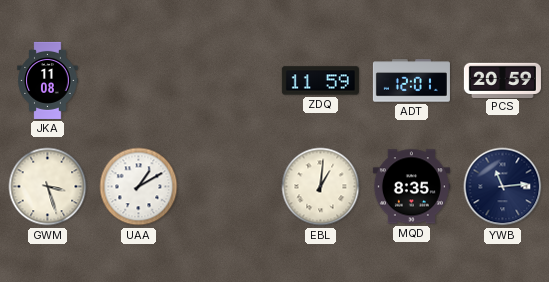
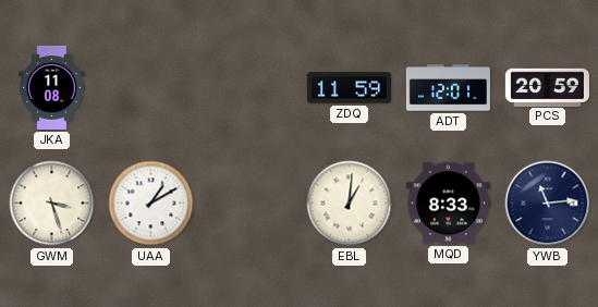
MQD: 8:35 -> 8:33
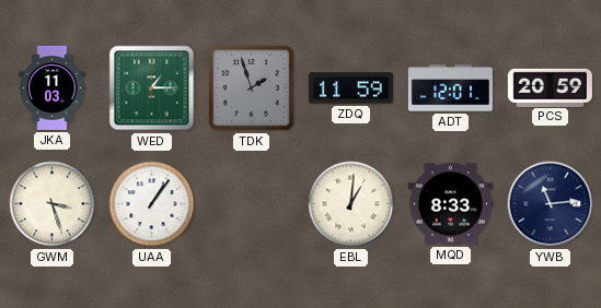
JKA: 11:08 -> 11:03
WED: none -> 1:15
TDK: none -> 1:57
UAA: 1:10 -> 1:06
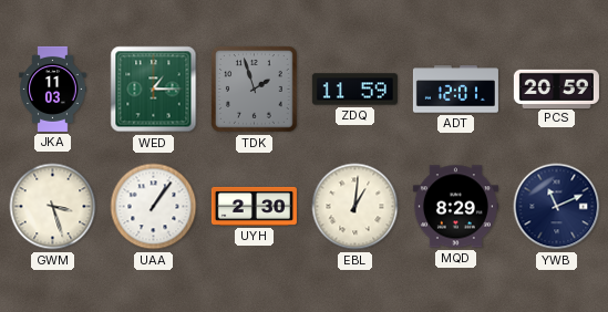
UYH: none -> 2:30
MQD: 8:33 -> 8:29
YWB: 11:14 -> 11:11
